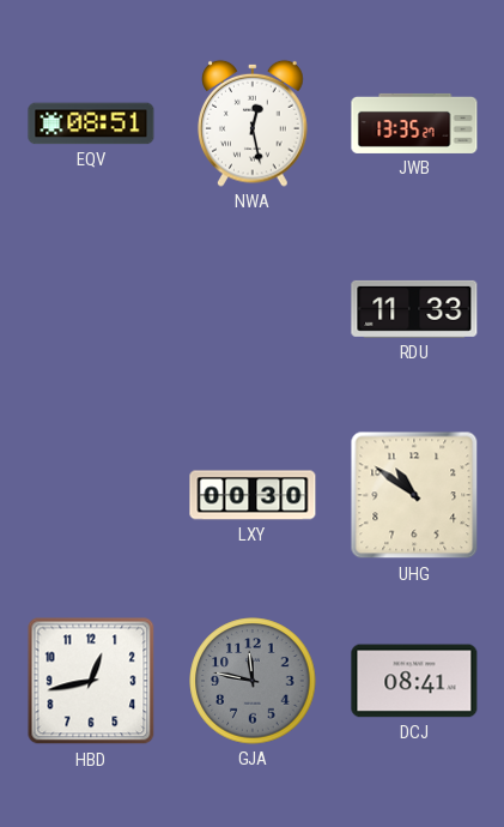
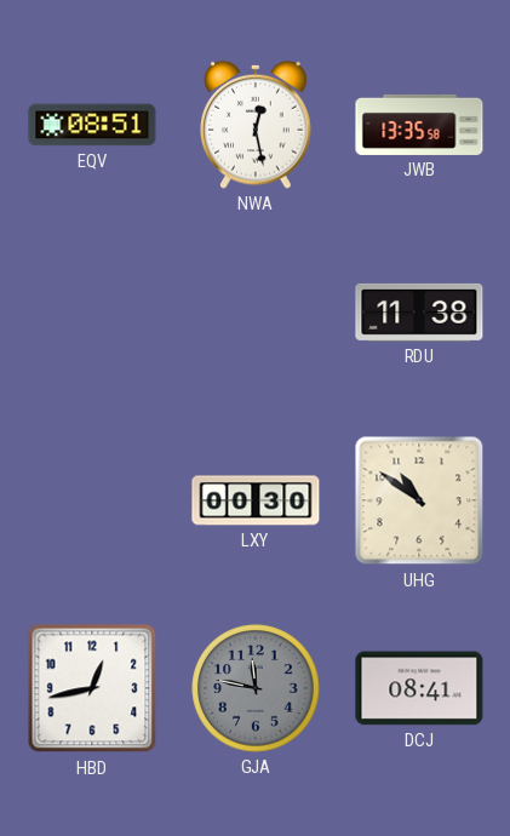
JWB: 13:35:27 -> 13:35:58
RDU: 11:33 -> 11:38
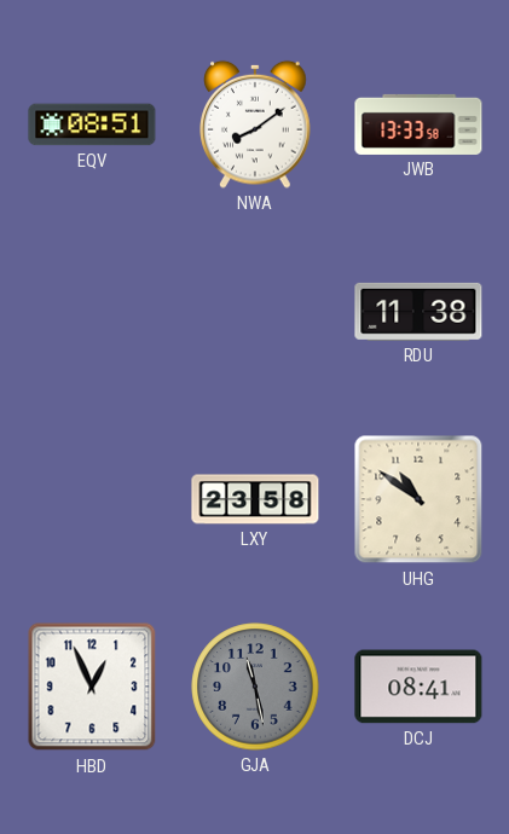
NWA: 12:28 -> 8:09
JWB: 13:35 -> 13:33
LXY: 00:30 -> 23:58
HBD: 12:43 -> 12:56
GJA: 11:47 -> 11:28
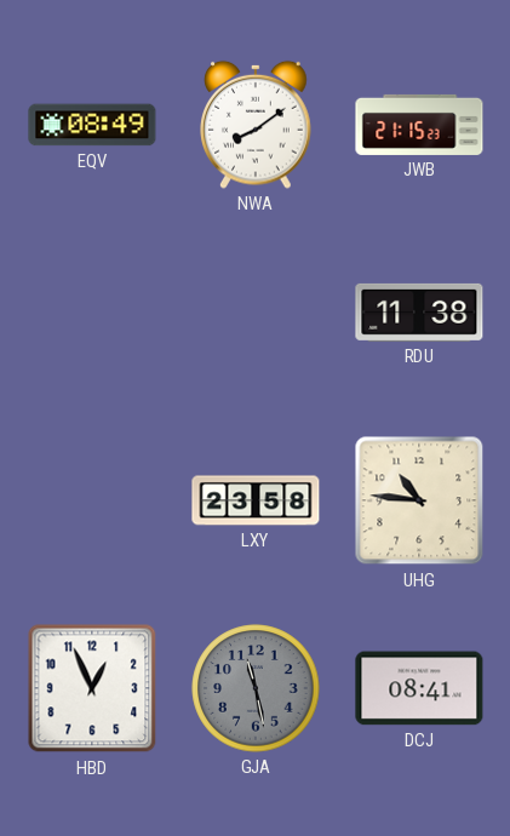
EQV: 08:51 -> 08:49
JWB: 13:33 -> 21:15
UHG: 10:51 -> 10:46
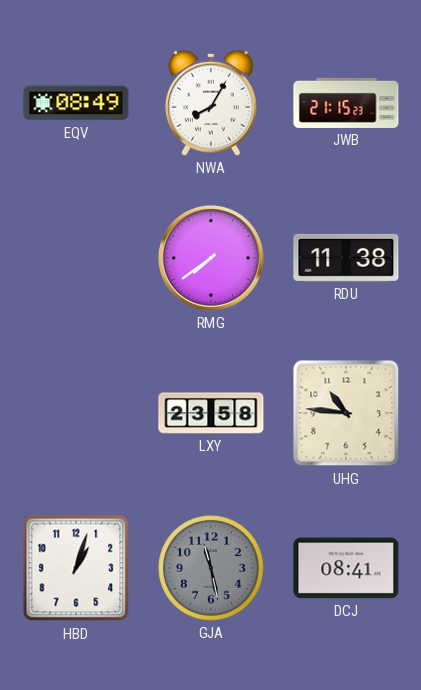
NWA: 8:09 -> 8:05
RMG: none -> 7:39
HBD: 12:56 -> 1:03
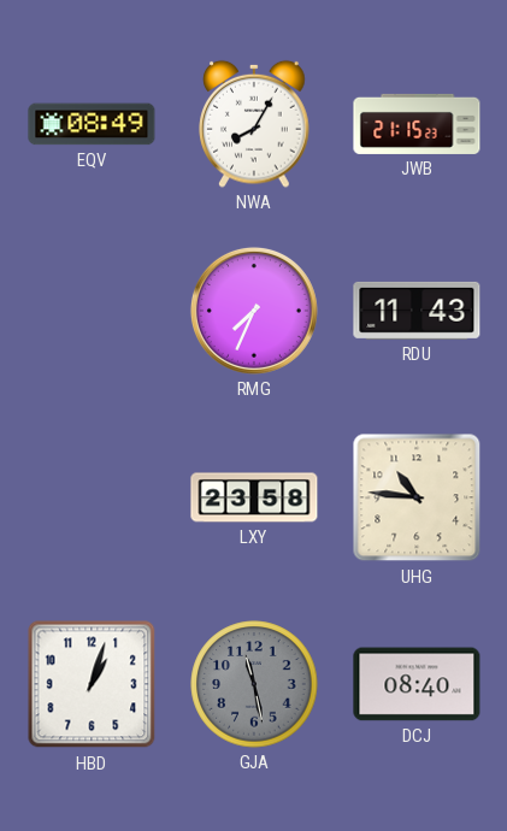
RMG: 7:39 -> 7:34
RDU: 11:38 -> 11:43
DCJ: 08:41 -> 08:40
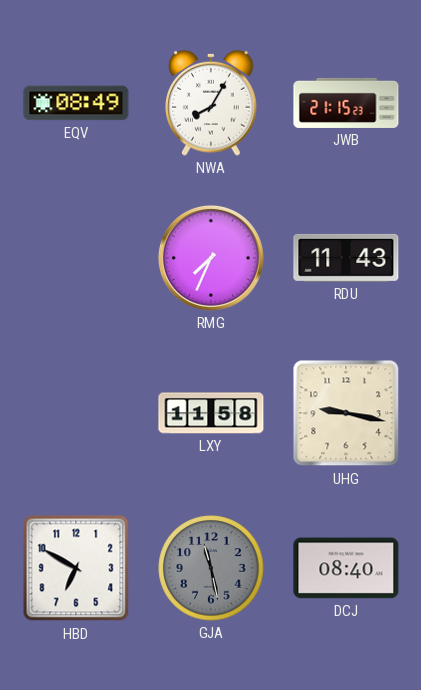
LXY: 23:58 -> 11:58
UHG: 10:46 -> 9:17
HBD: 1:03 -> 6:50
